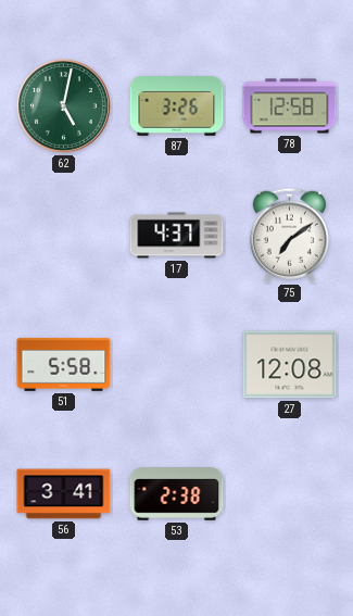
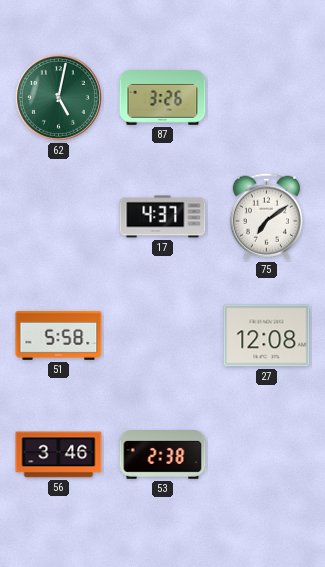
78: 12:58 -> none
56: 3:41 -> 3:46
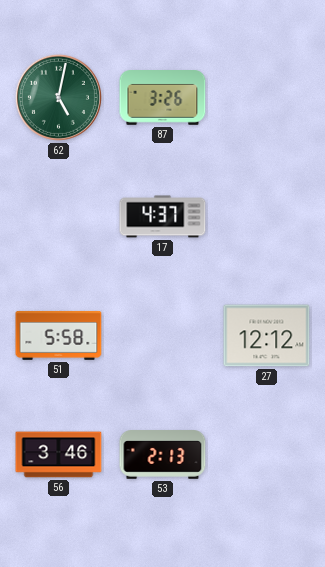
75: 7:09 -> none
27: 12:08 -> 12:12
53: 2:38 -> 2:13
